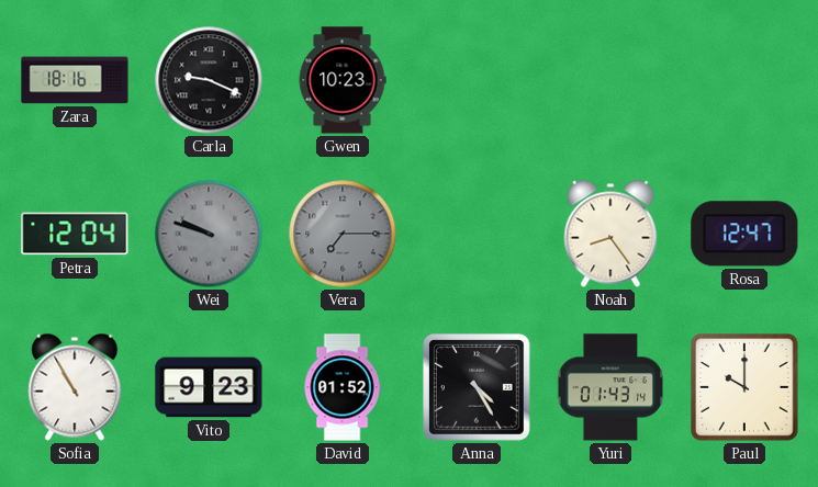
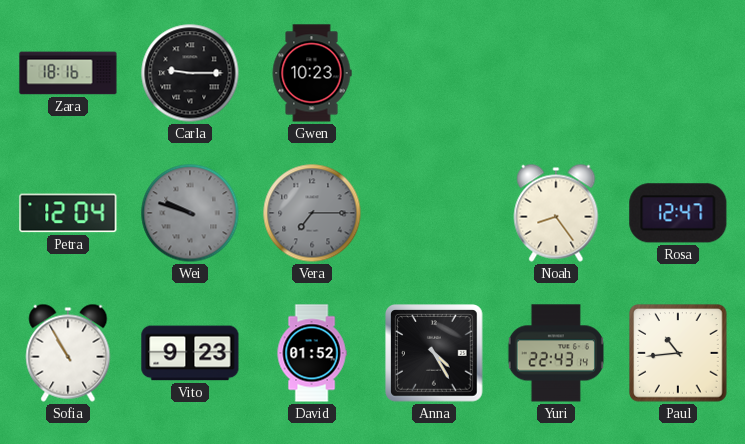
Carla: 9:19 -> 9:15
Yuri: 01:43 -> 22:43
Paul: 10:00 -> 10:44
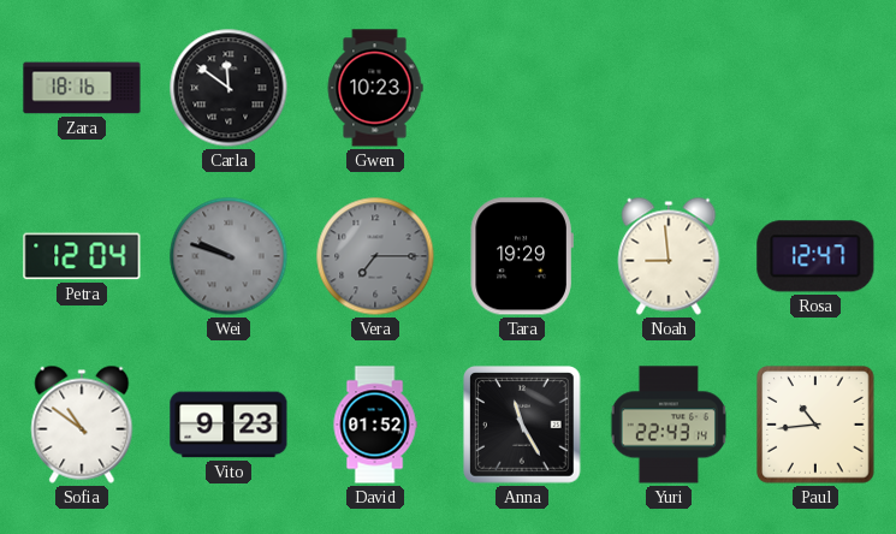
Carla: 9:15 -> 11:51
Tara: none -> 19:29
Noah: 8:24 -> 8:59
Sofia: 10:55 -> 10:51
Anna: 4:25 -> 11:25
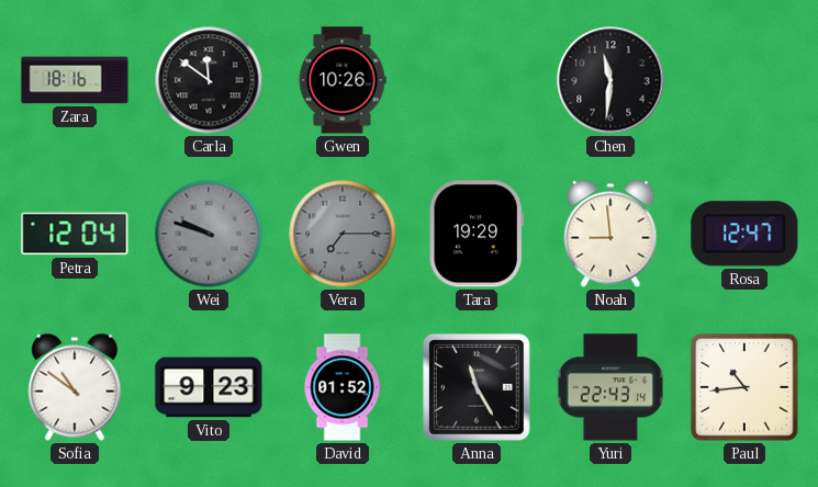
Gwen: 10:23 -> 10:26
Chen: none -> 11:31
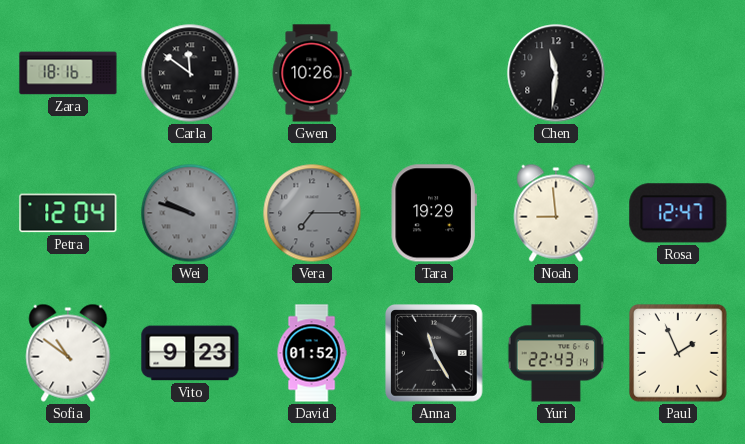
Paul: 10:44 -> 1:56
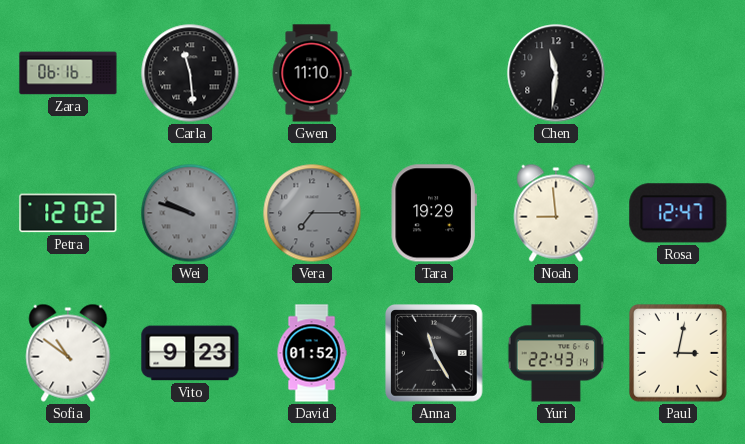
Zara: 18:16 -> 06:16
Carla: 11:51 -> 11:29
Gwen: 10:26 -> 11:10
Petra: 12:04 -> 12:02
Paul: 1:56 -> 3:02
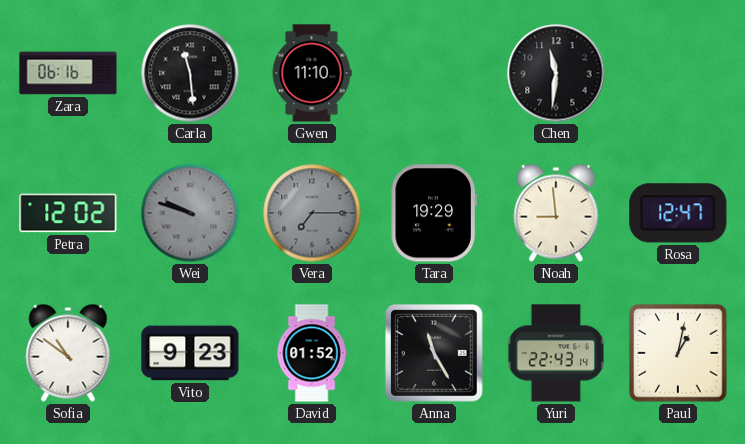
Paul: 3:02 -> 1:02
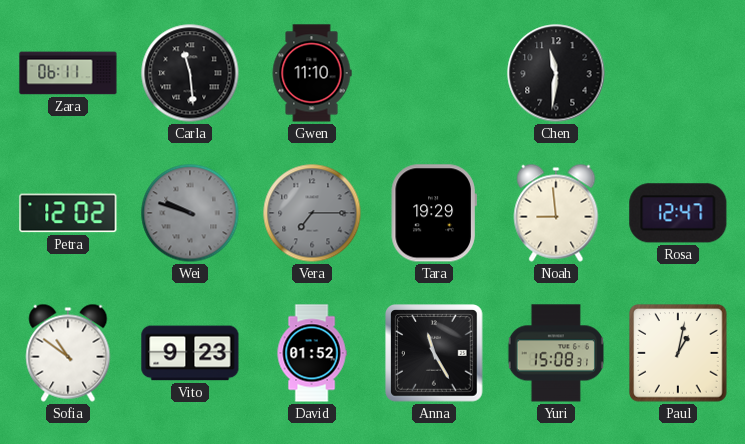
Zara: 06:16 -> 06:11
Yuri: 22:43 -> 15:08
